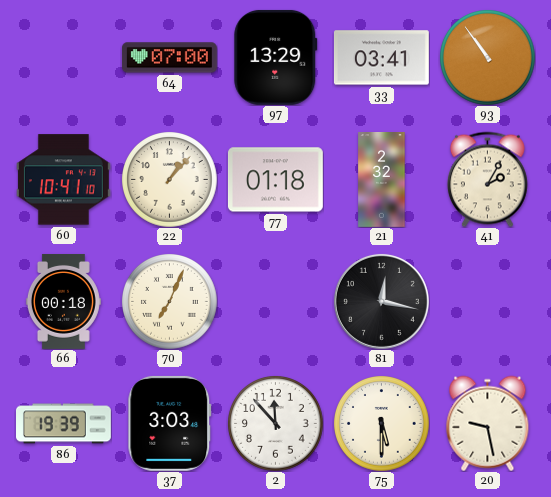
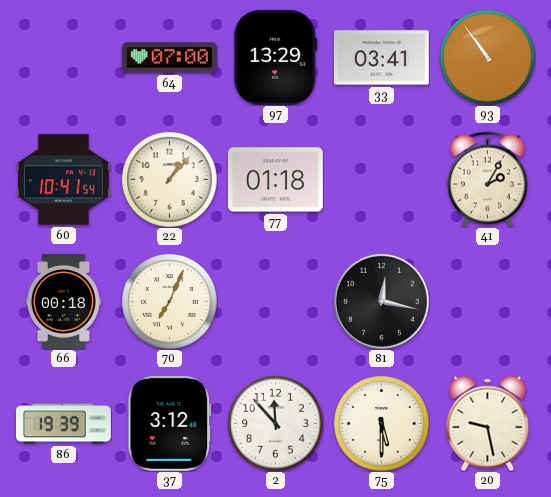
60: 10:41:10 -> 10:41:54
21: 2:32 -> none
37: 3:03 -> 3:12
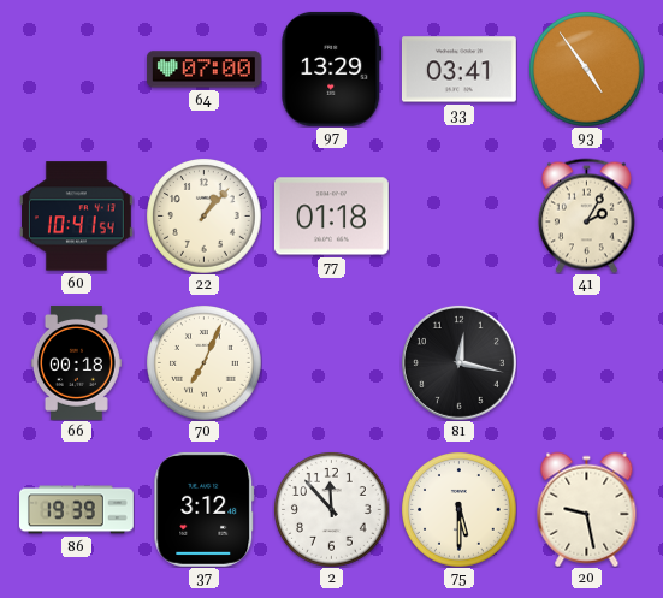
93: 10:54 -> 4:54
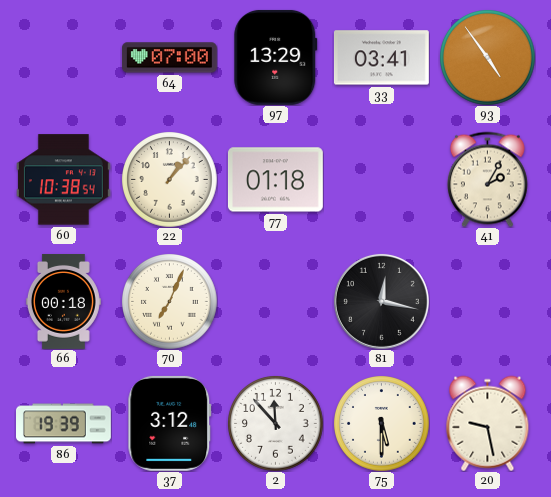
60: 10:41 -> 10:38
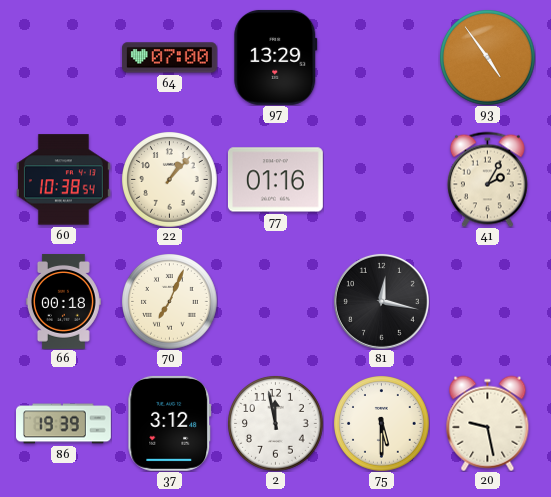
33: 03:41 -> none
77: 01:18 -> 01:16
2: 11:53 -> 11:58
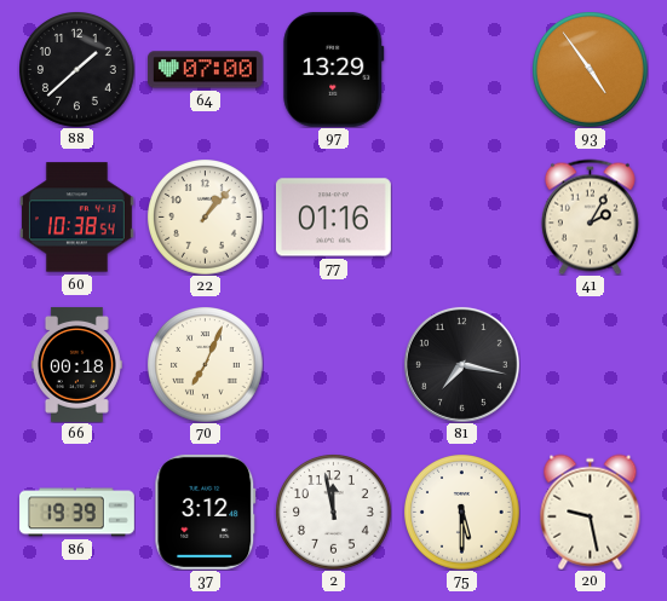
88: none -> 1:38
81: 12:17 -> 7:17
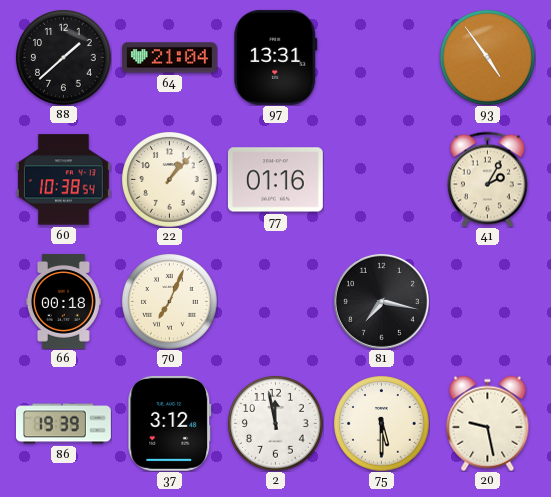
64: 07:00 -> 21:04
97: 13:29 -> 13:31
